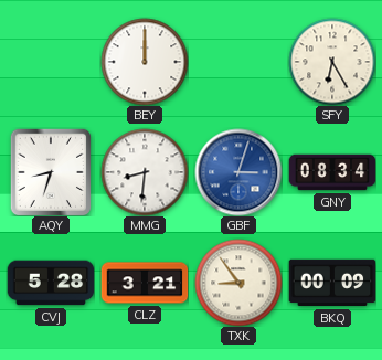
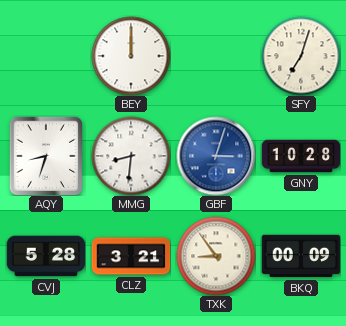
SFY: 6:25 -> 7:03
GNY: 08:34 -> 10:28
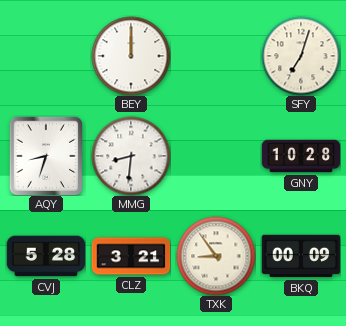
GBF: 3:03 -> none
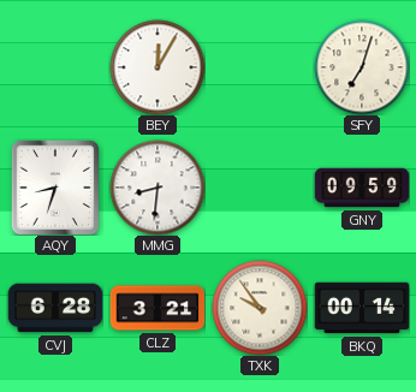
BEY: 12:00 -> 12:05
GNY: 10:28 -> 09:59
CVJ: 5:28 -> 6:28
TXK: 8:54 -> 9:54
BKQ: 00:09 -> 00:14
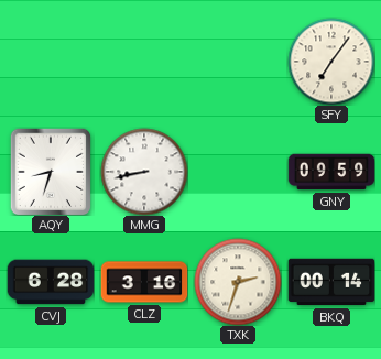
BEY: 12:05 -> none
SFY: 7:03 -> 7:06
MMG: 8:31 -> 8:43
CLZ: 3:21 -> 3:16
TXK: 9:54 -> 2:33
